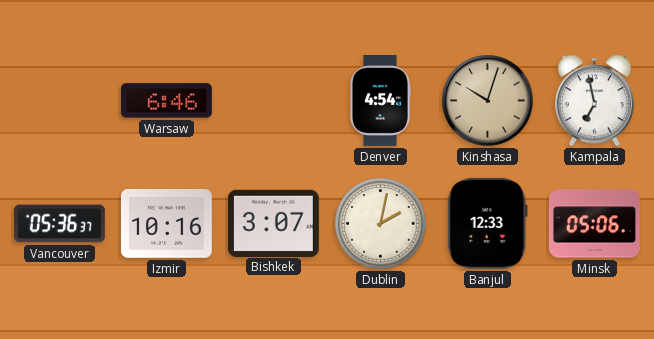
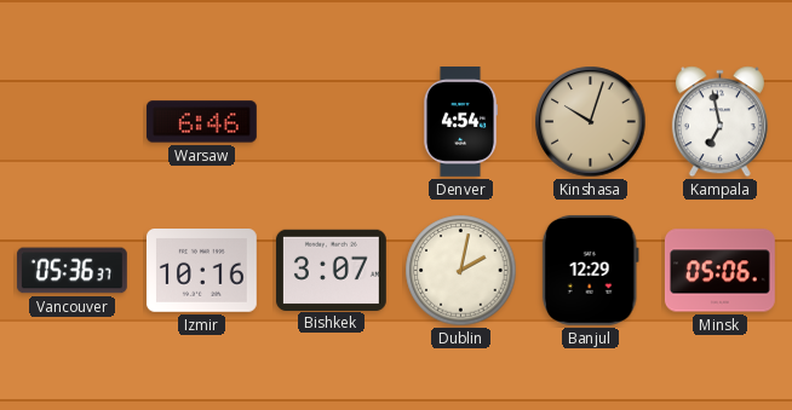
Banjul: 12:33 -> 12:29
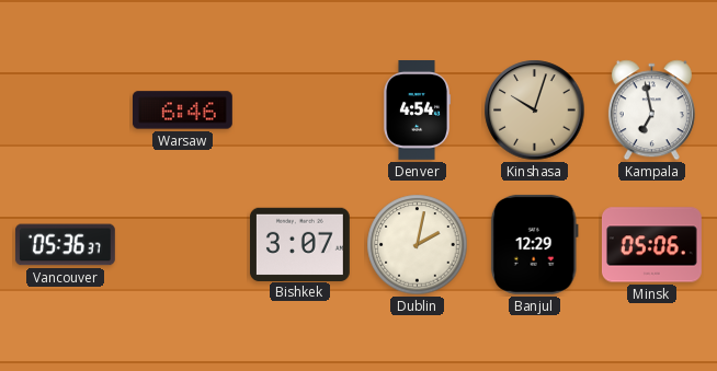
Izmir: 10:16 -> none
